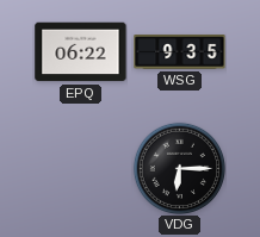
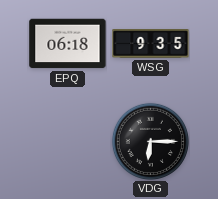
EPQ: 06:22 -> 06:18
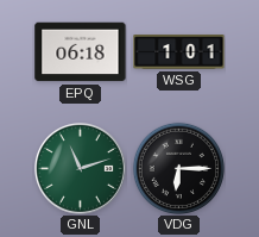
WSG: 9:35 -> 1:01
GNL: none -> 11:12
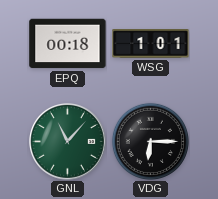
EPQ: 06:18 -> 00:18
GNL: 11:12 -> 11:07
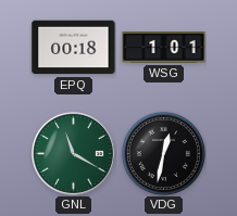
GNL: 11:07 -> 11:20
VDG: 6:15 -> 12:32
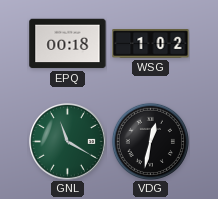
WSG: 1:01 -> 1:02
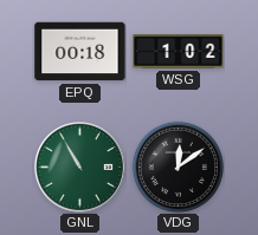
GNL: 11:20 -> 10:55
VDG: 12:32 -> 12:09
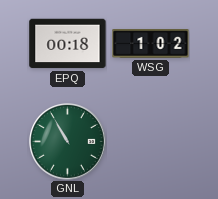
VDG: 12:09 -> none
